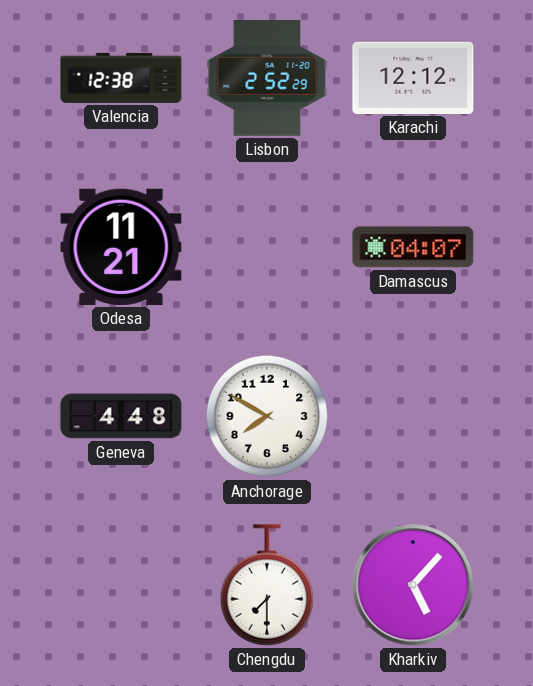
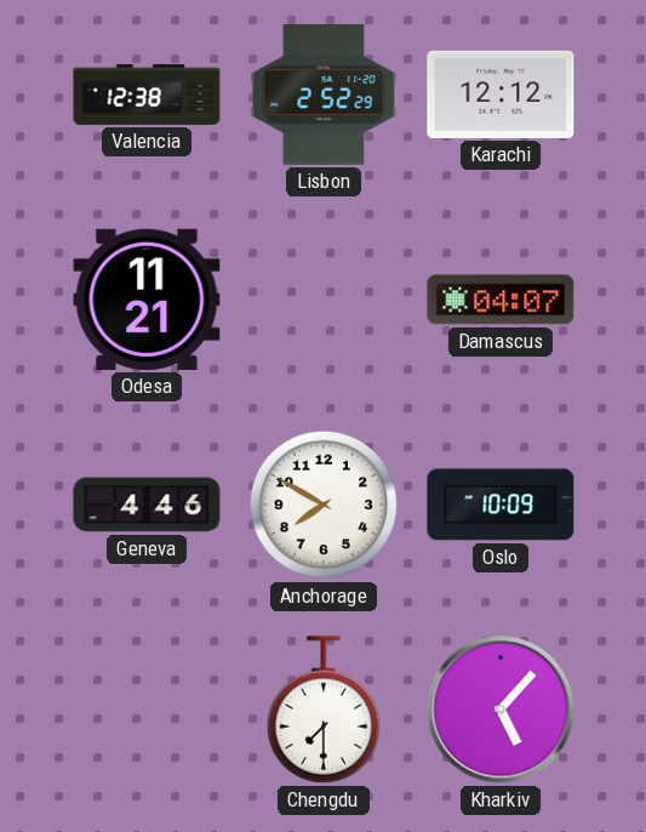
Geneva: 4:48 -> 4:46
Oslo: none -> 10:09
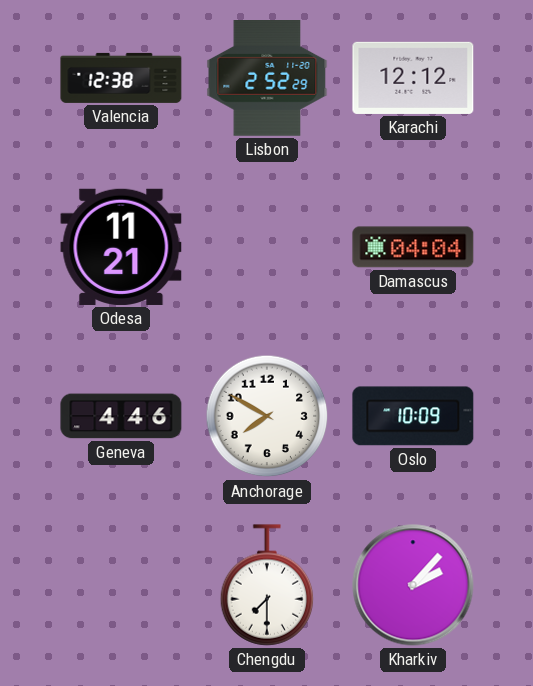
Damascus: 04:07 -> 04:04
Kharkiv: 5:07 -> 2:07
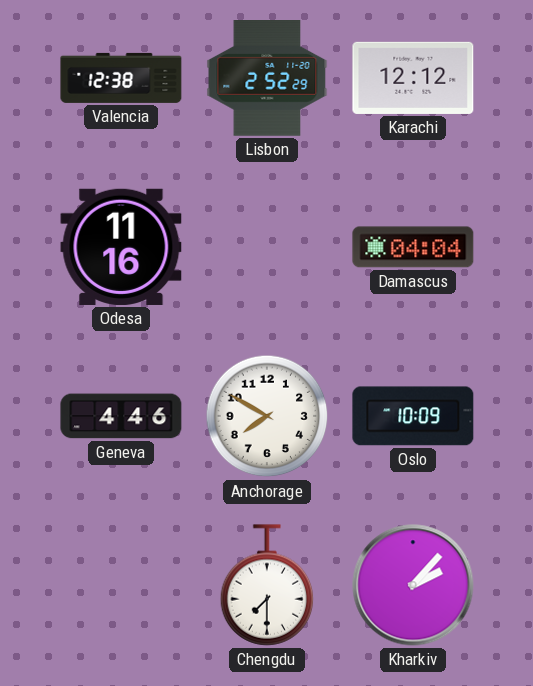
Odesa: 11:21 -> 11:16
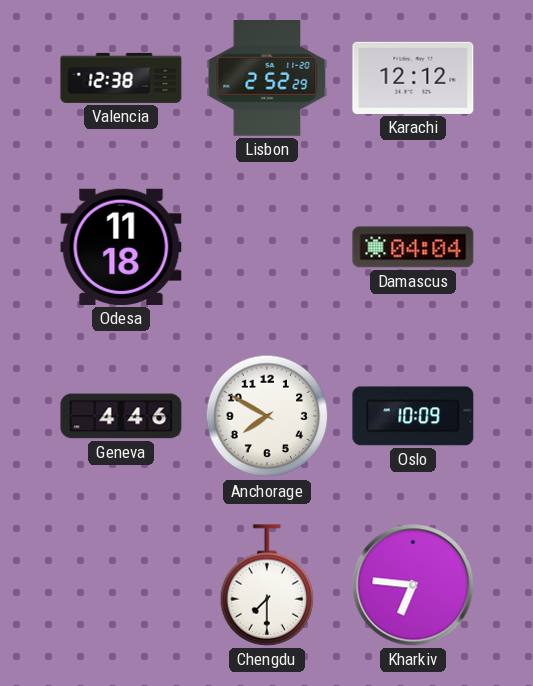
Odesa: 11:16 -> 11:18
Kharkiv: 2:07 -> 6:46
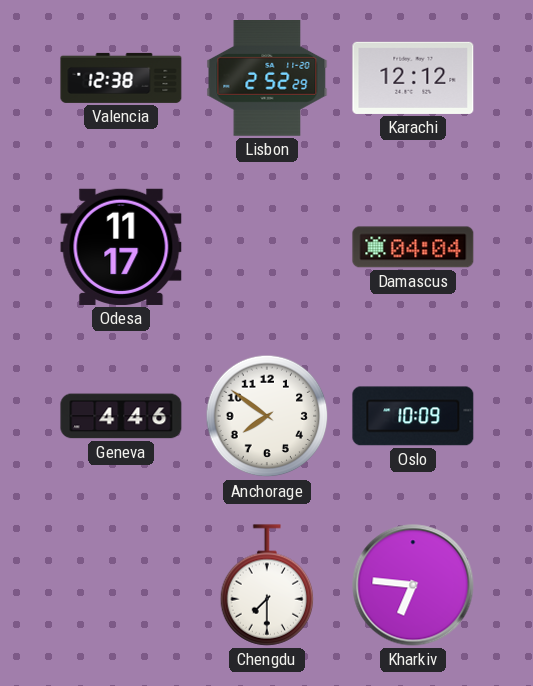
Odesa: 11:18 -> 11:17
Anchorage: 7:50 -> 7:51
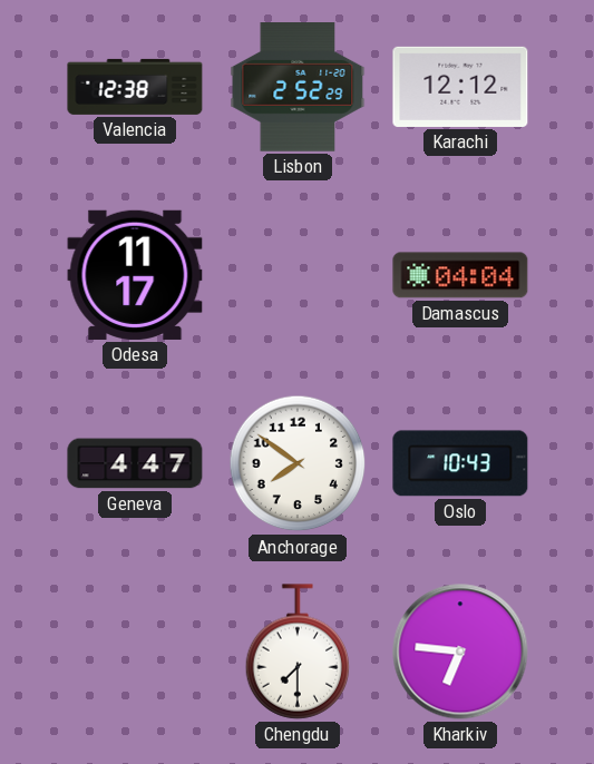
Geneva: 4:46 -> 4:47
Oslo: 10:09 -> 10:43
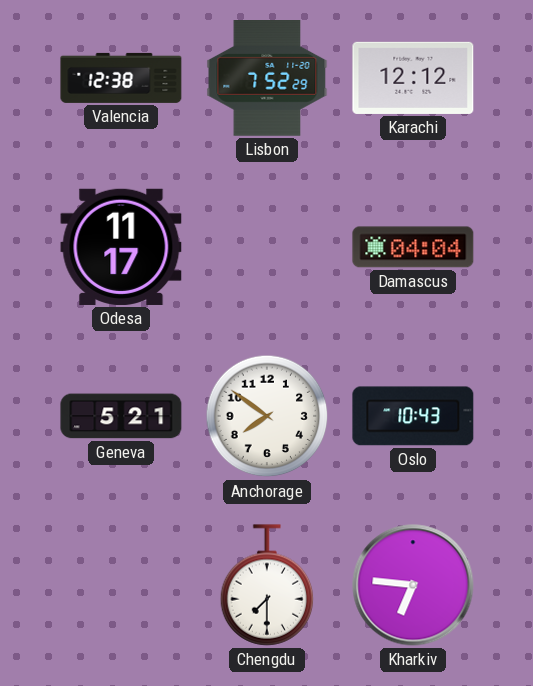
Lisbon: 2:52 -> 7:52
Geneva: 4:47 -> 5:21
